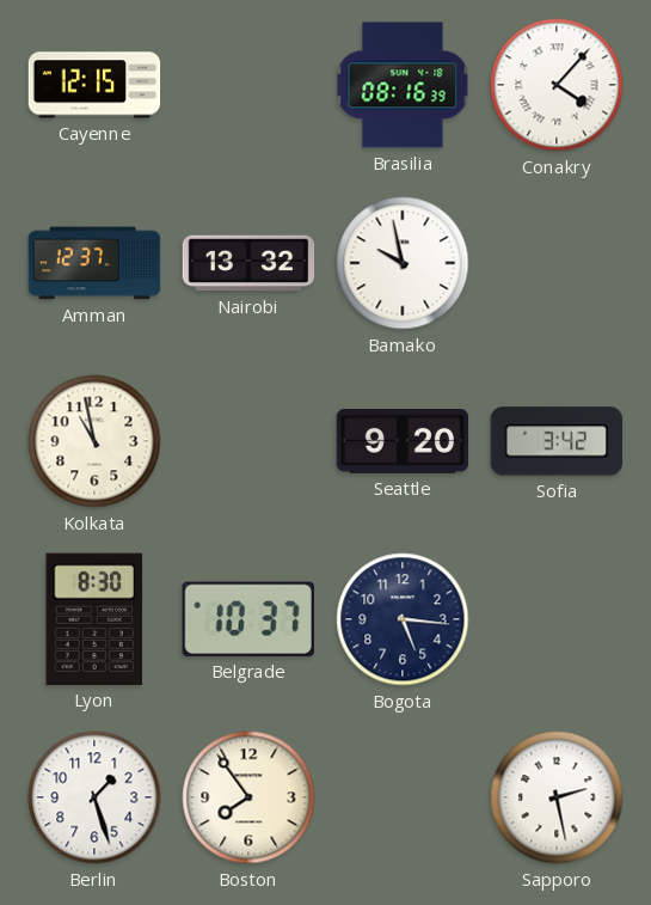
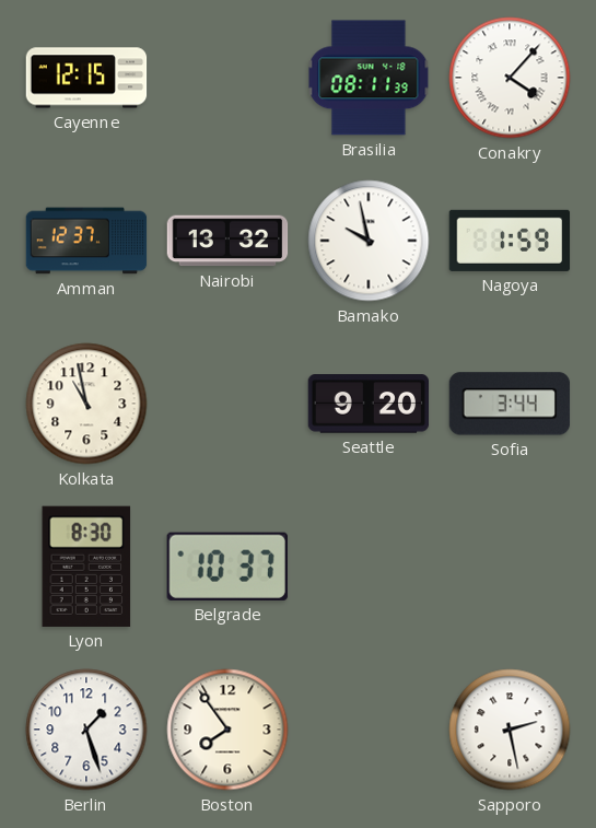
Brasilia: 08:16 -> 08:11
Nagoya: none -> 1:59
Sofia: 3:42 -> 3:44
Bogota: 5:16 -> none
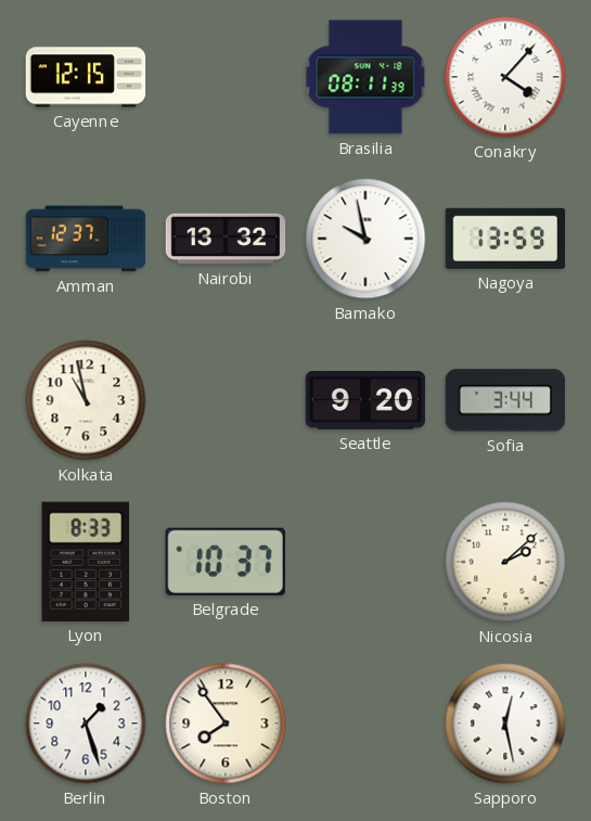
Nagoya: 1:59 -> 13:59
Lyon: 8:30 -> 8:33
Nicosia: none -> 2:08
Sapporo: 2:28 -> 12:28
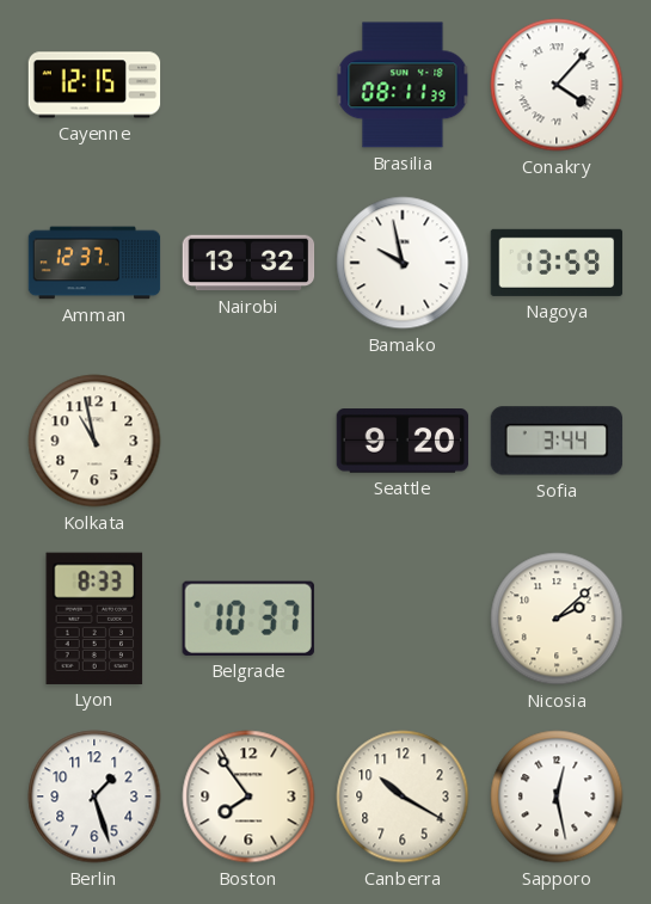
Canberra: none -> 10:20
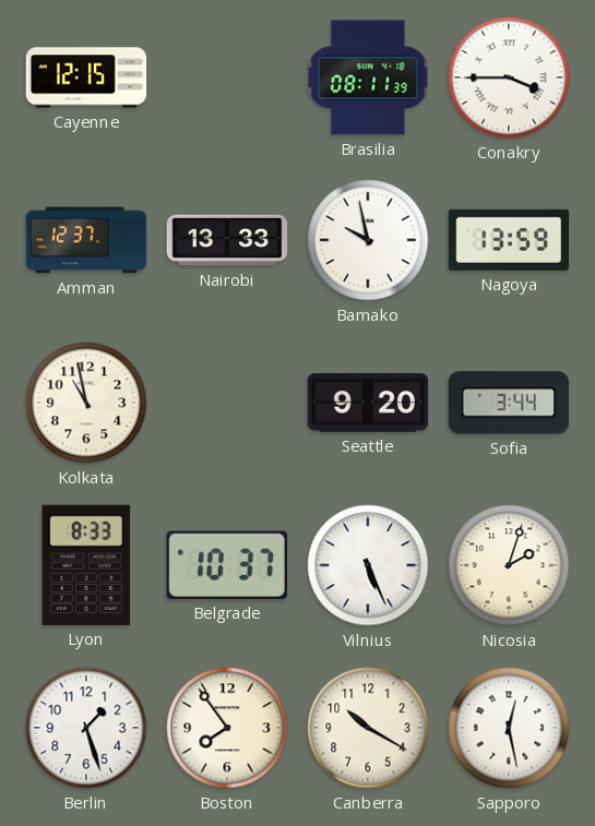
Conakry: 4:07 -> 3:45
Nairobi: 13:32 -> 13:33
Vilnius: none -> 5:26
Nicosia: 2:08 -> 2:03
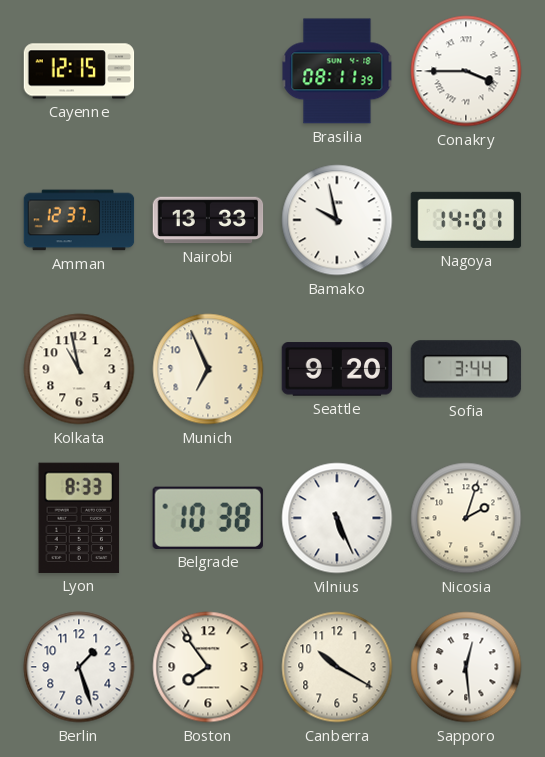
Nagoya: 13:59 -> 14:01
Munich: none -> 6:56
Belgrade: 10:37 -> 10:38
Sapporo: 12:28 -> 12:29
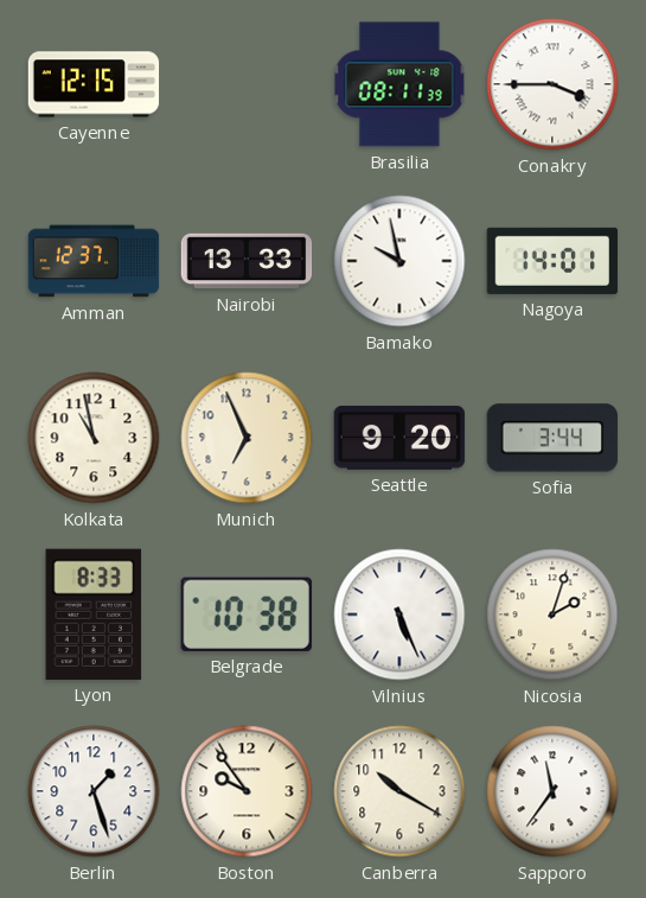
Boston: 7:54 -> 9:54
Sapporo: 12:29 -> 11:36
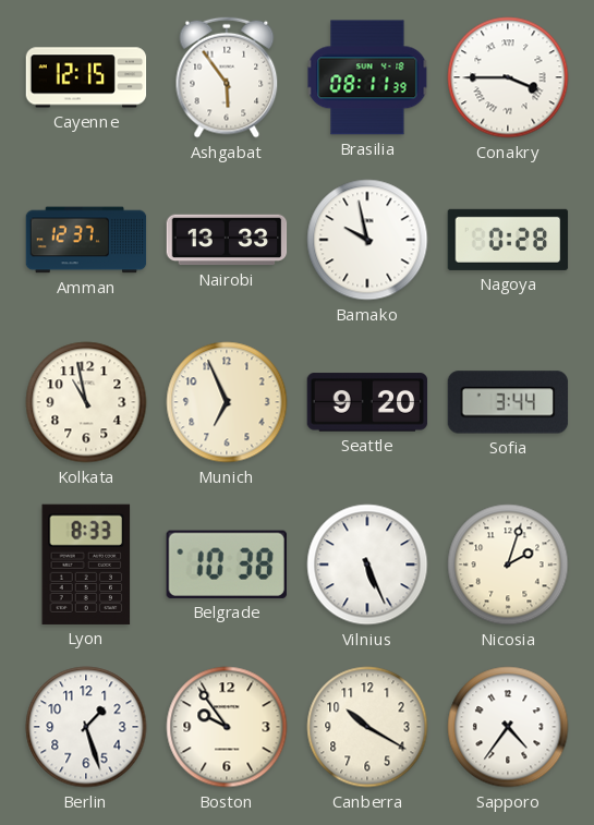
Ashgabat: none -> 5:54
Nagoya: 14:01 -> 0:28
Sapporo: 11:36 -> 4:36
